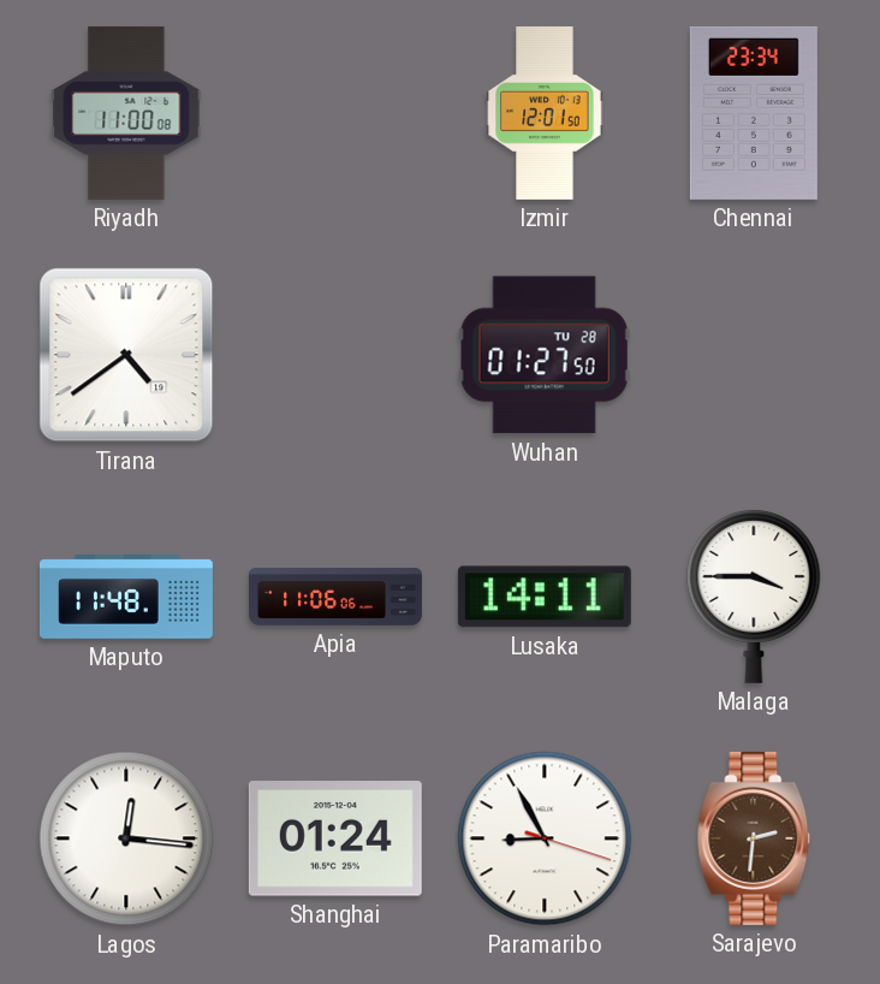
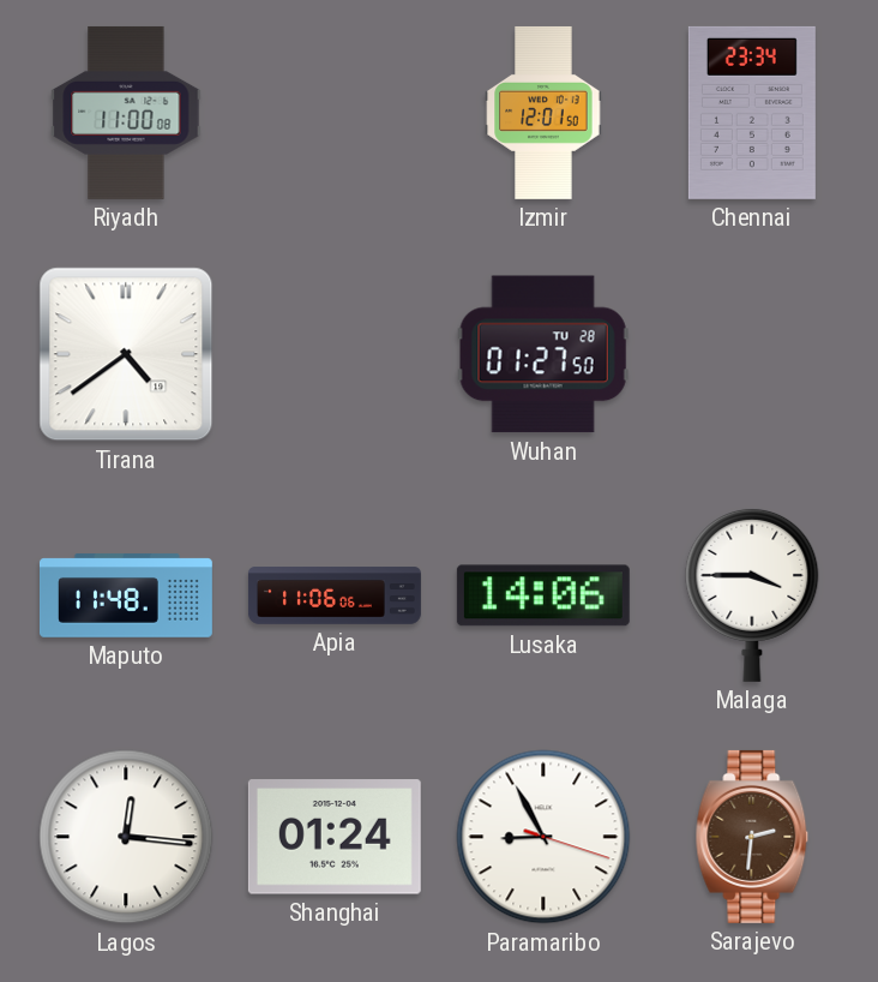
Lusaka: 14:11 -> 14:06
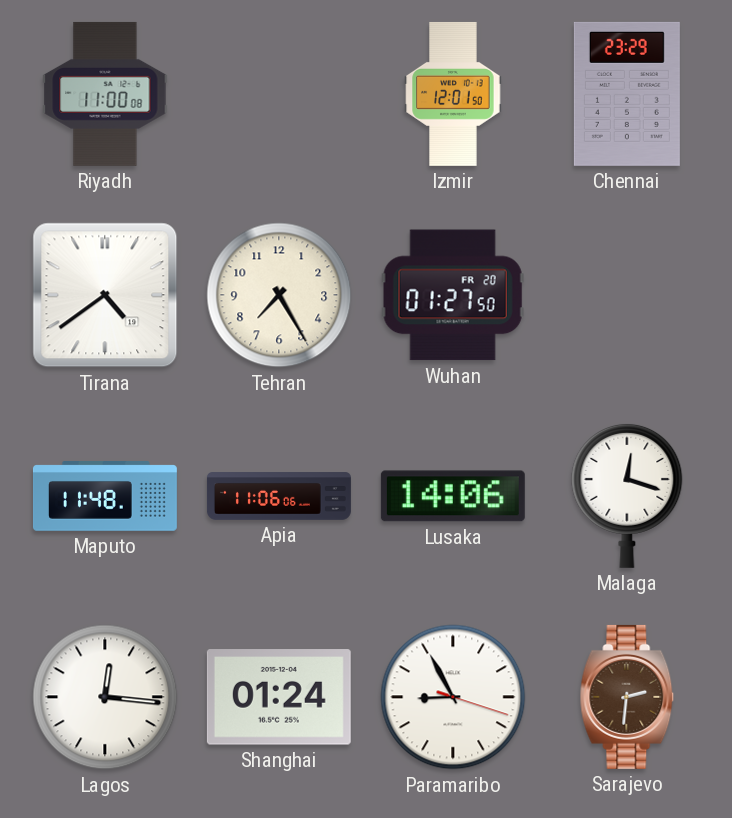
Chennai: 23:34 -> 23:29
Tehran: none -> 7:25
Wuhan date: TU 28 -> FR 20
Malaga: 3:45 -> 12:18
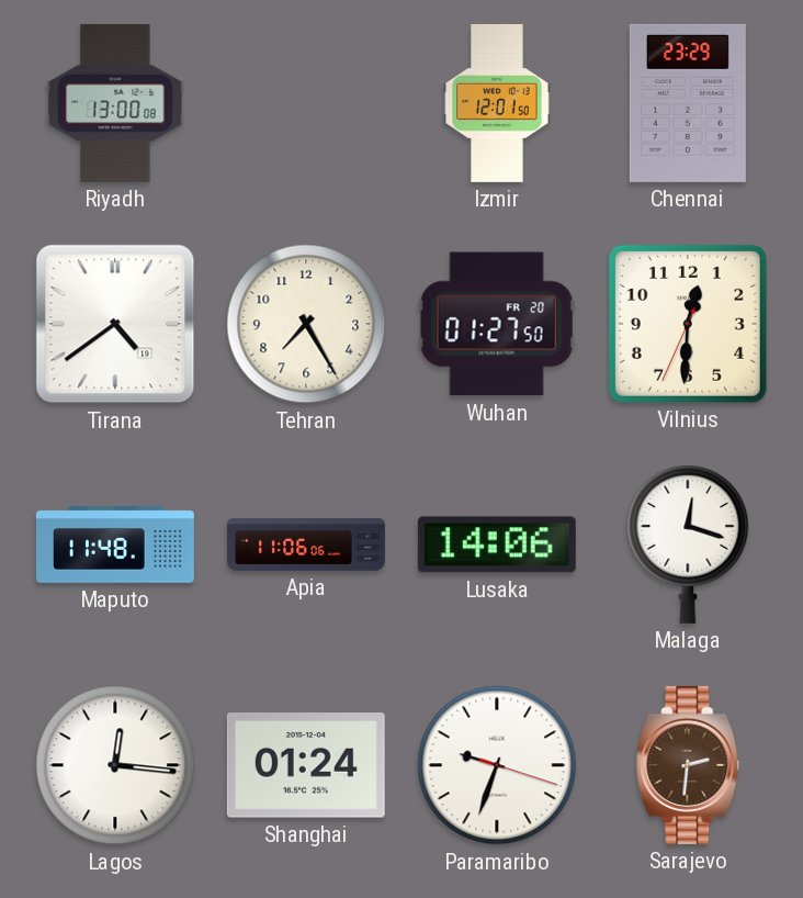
Riyadh: 11:00 -> 13:00
Vilnius: none -> 12:30
Paramaribo: 8:55 -> 9:33
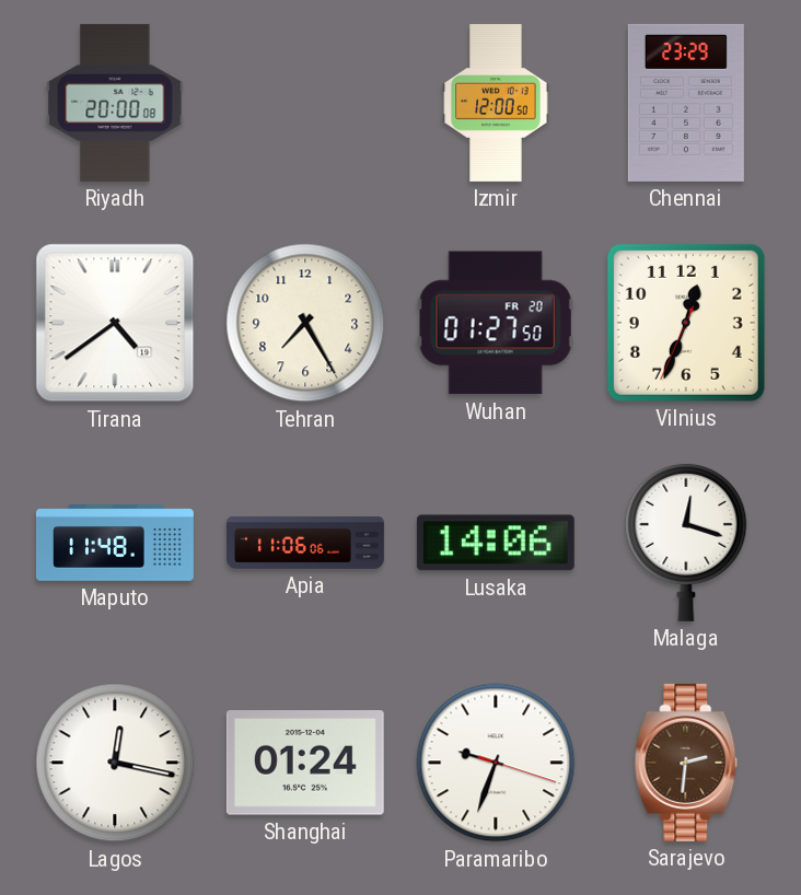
Riyadh: 13:00 -> 20:00
Izmir: 12:01 -> 12:00
Vilnius: 12:30 -> 12:33
Lagos: 12:16 -> 12:17
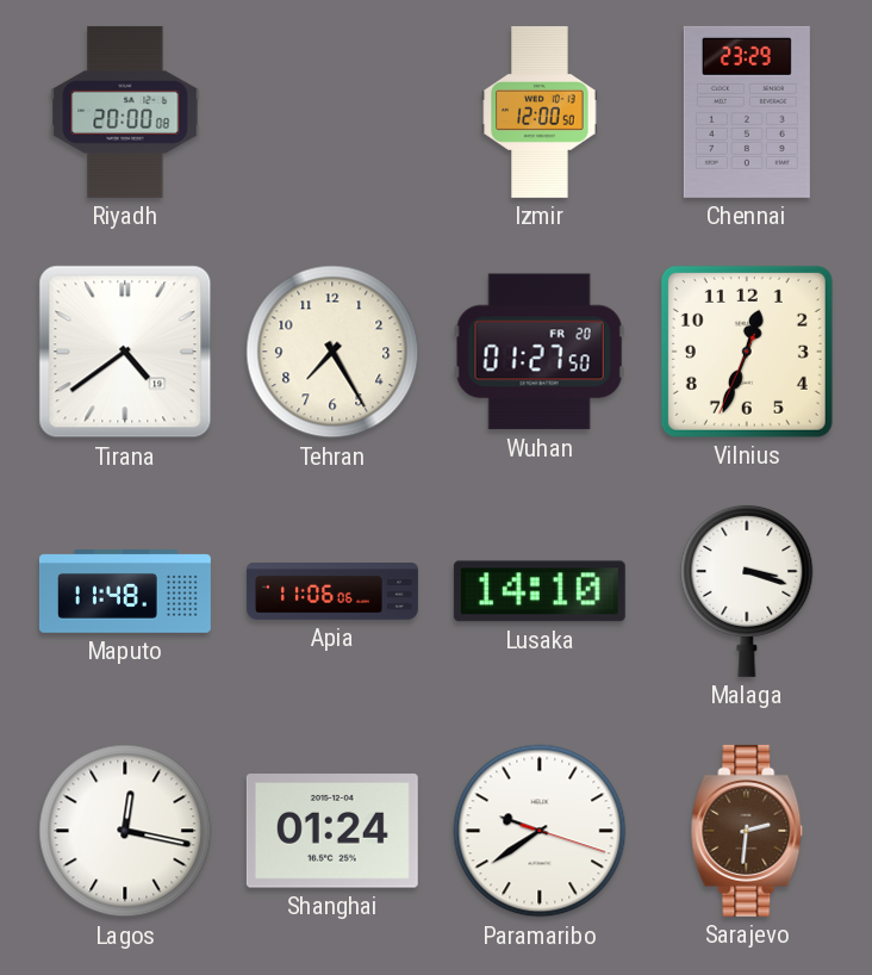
Lusaka: 14:06 -> 14:10
Malaga: 12:18 -> 3:18
Paramaribo: 9:33 -> 9:39
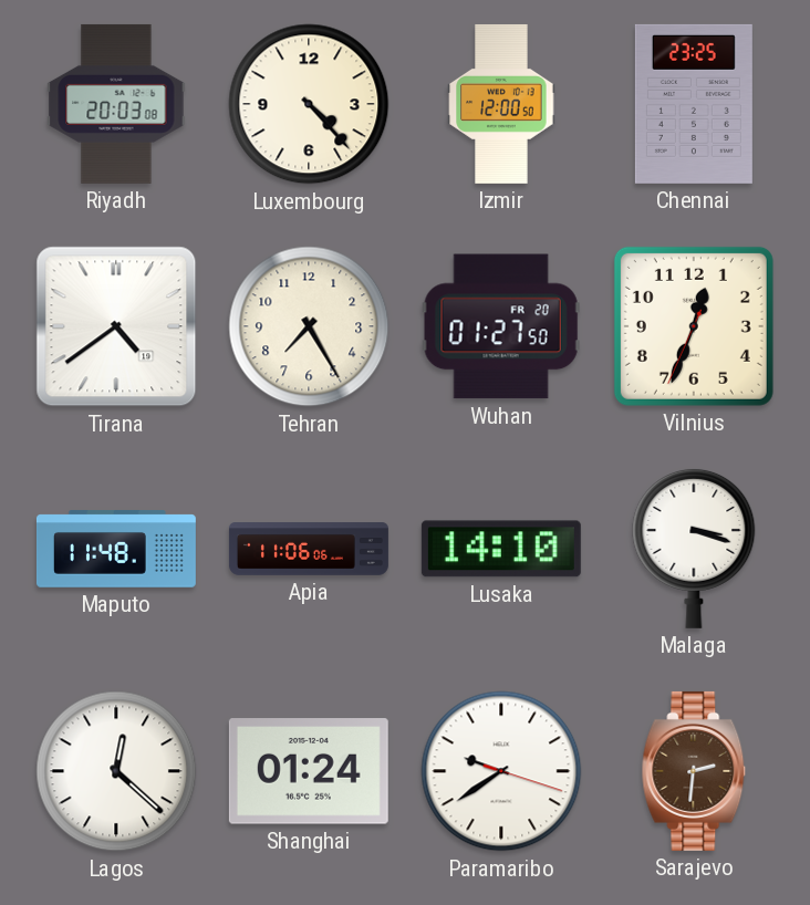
Riyadh: 20:00 -> 20:03
Luxembourg: none -> 4:23
Chennai: 23:29 -> 23:25
Lagos: 12:17 -> 12:22
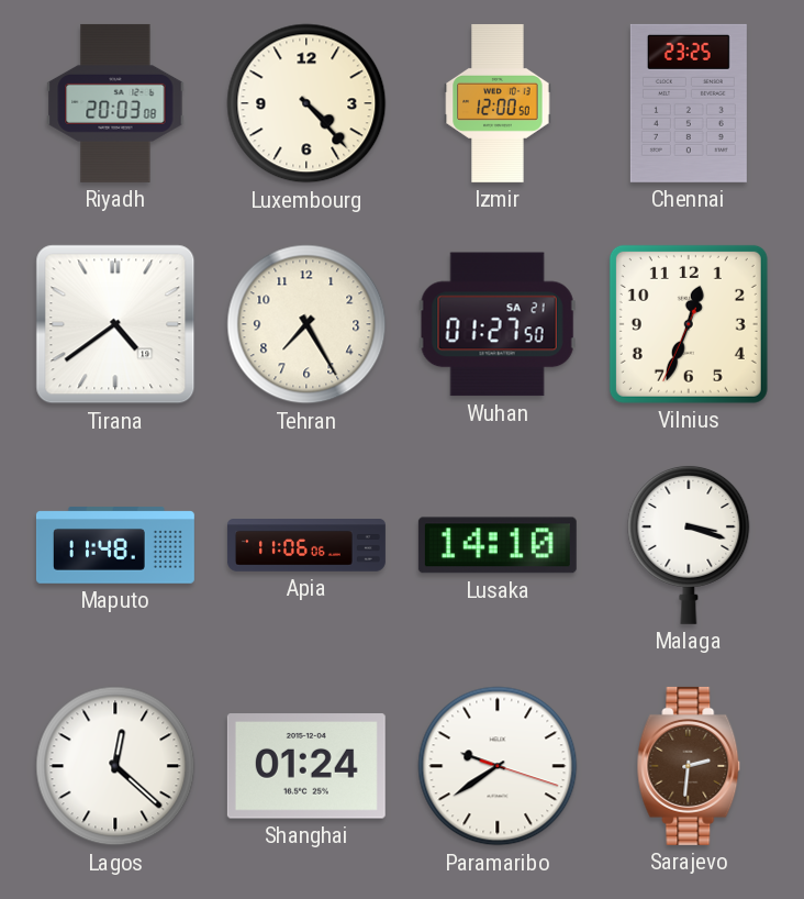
Wuhan date: FR 20 -> SA 21
